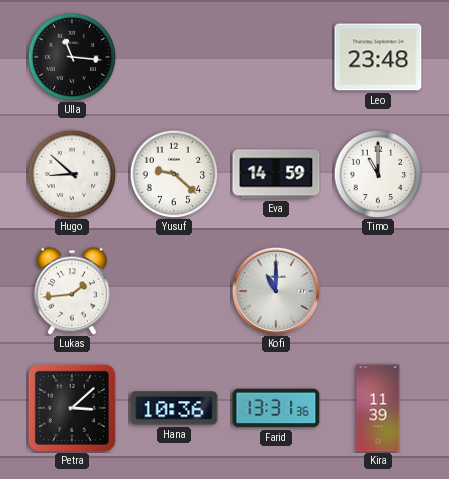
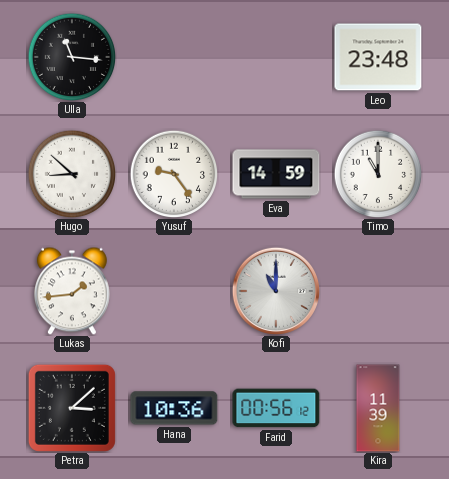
Yusuf: 9:22 -> 9:24
Farid: 13:31 -> 00:56
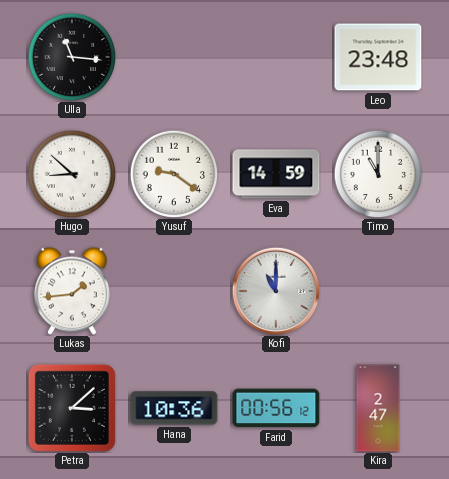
Yusuf: 9:24 -> 9:21
Kira: 11:39 -> 2:47
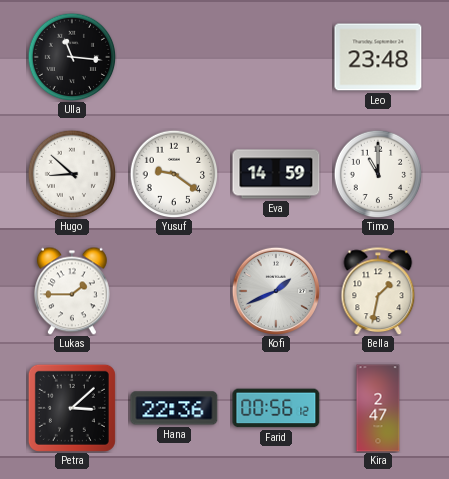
Lukas: 1:44 -> 1:45
Kofi: 11:00 -> 1:41
Bella: none -> 1:32
Hana: 10:36 -> 22:36
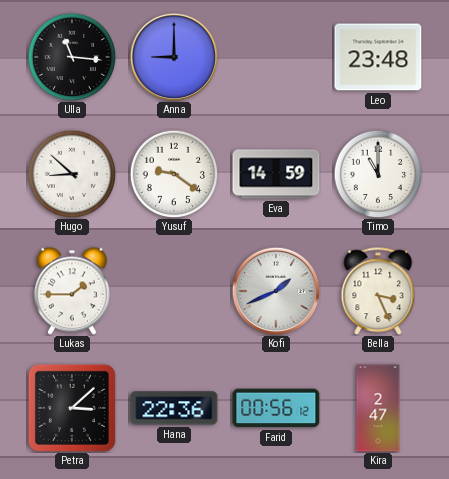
Anna: none -> 9:00
Bella: 1:32 -> 3:26
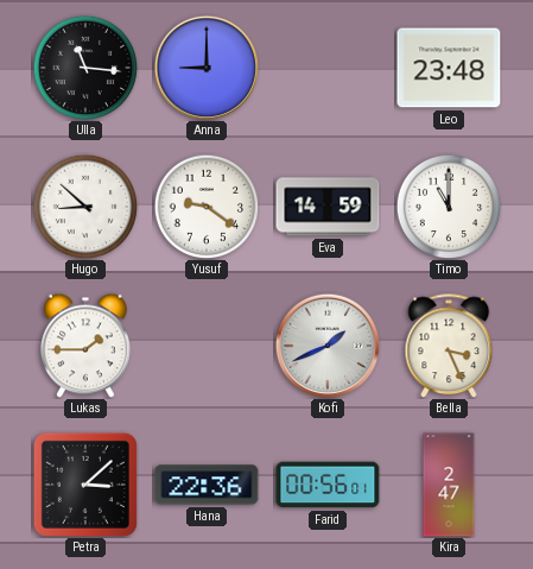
Farid: 00:56:12 -> 00:56:01
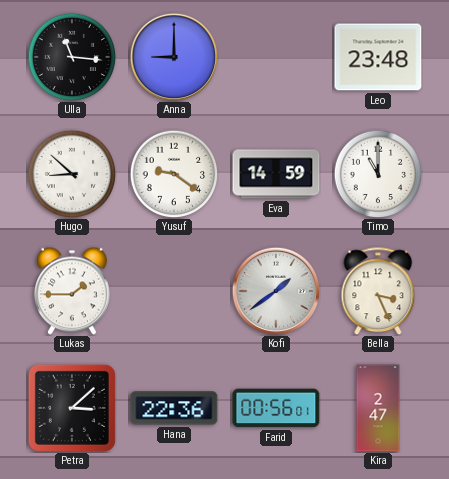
Kofi: 1:41 -> 1:39
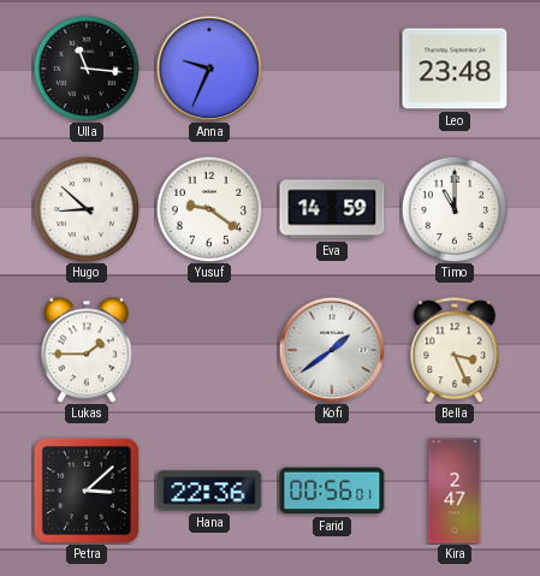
Anna: 9:00 -> 9:34
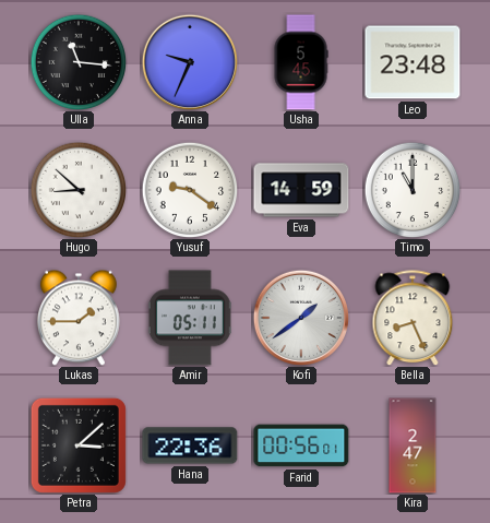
Usha: none -> 5:45
Amir: none -> 05:11
Bella: 3:26 -> 8:26
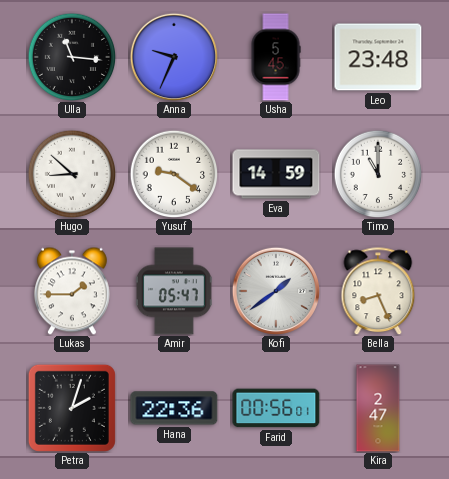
Amir: 05:11 -> 05:47
Petra: 3:08 -> 2:03
